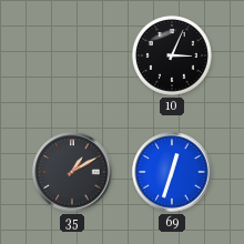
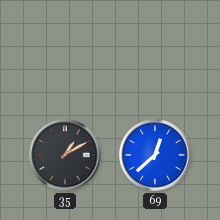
10: 3:04 -> none
69: 12:33 -> 12:38
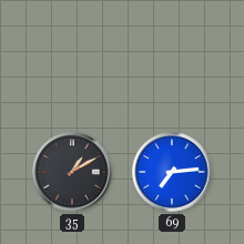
69: 12:38 -> 7:14
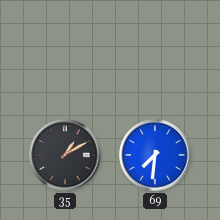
69: 7:14 -> 7:31
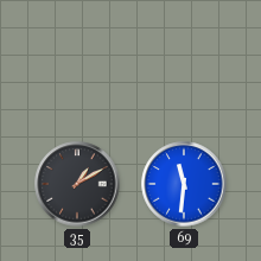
69: 7:31 -> 11:31
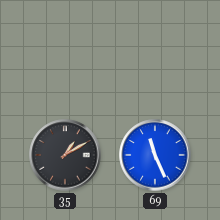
69: 11:31 -> 11:26
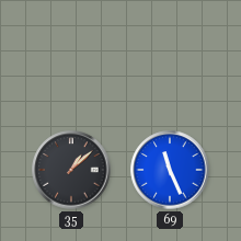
35: 1:10 -> 1:08
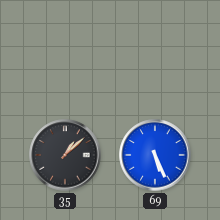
69: 11:26 -> 5:26
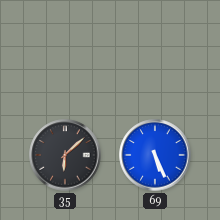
35: 1:08 -> 6:08
